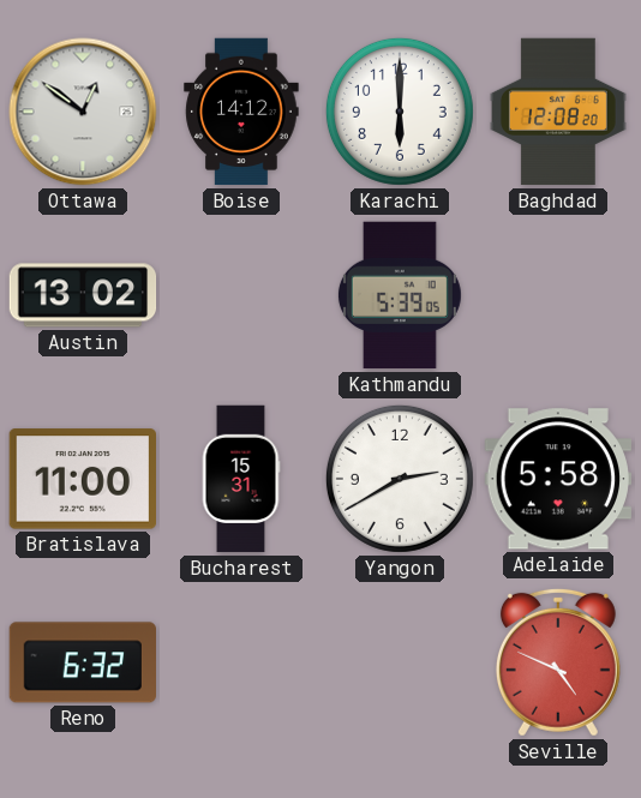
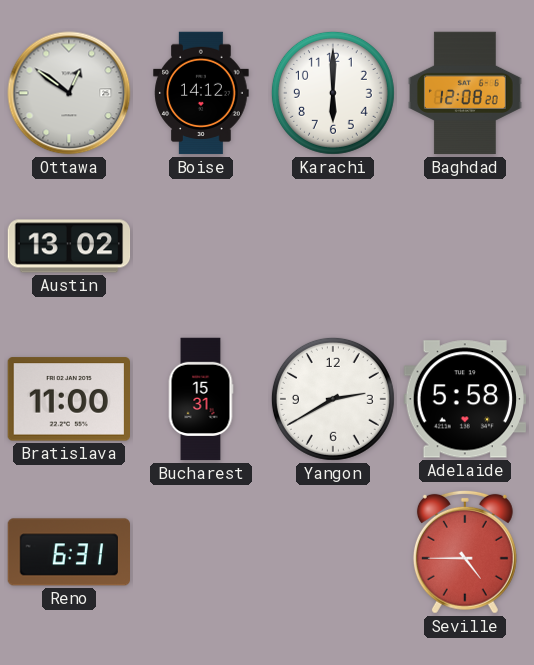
Kathmandu: 5:39 -> none
Reno: 6:32 -> 6:31
Seville: 4:49 -> 4:45
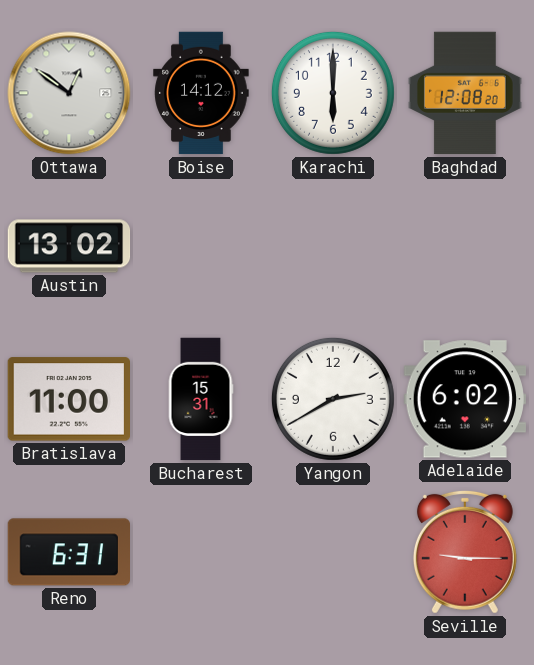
Adelaide: 5:58 -> 6:02
Seville: 4:45 -> 9:15
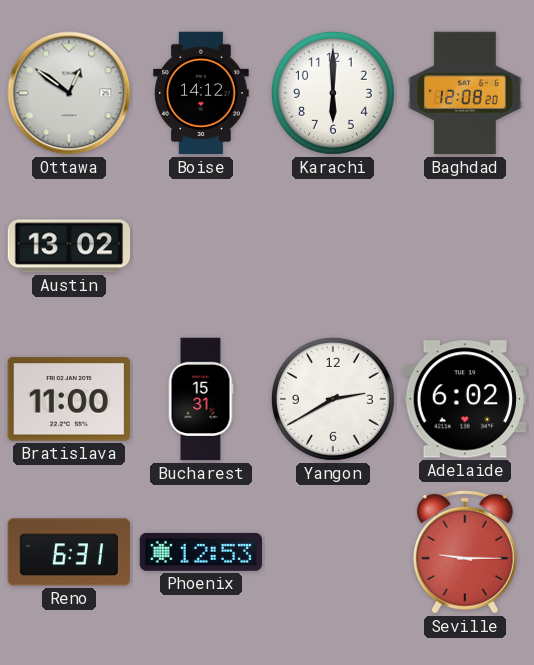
Phoenix: none -> 12:53
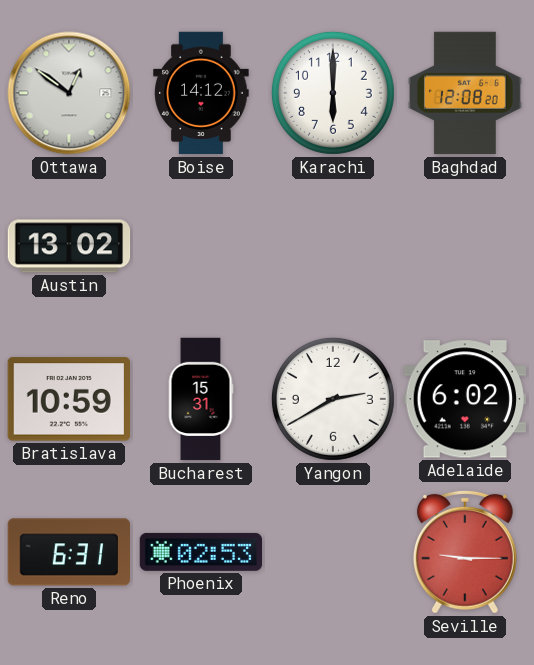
Bratislava: 11:00 -> 10:59
Phoenix: 12:53 -> 02:53
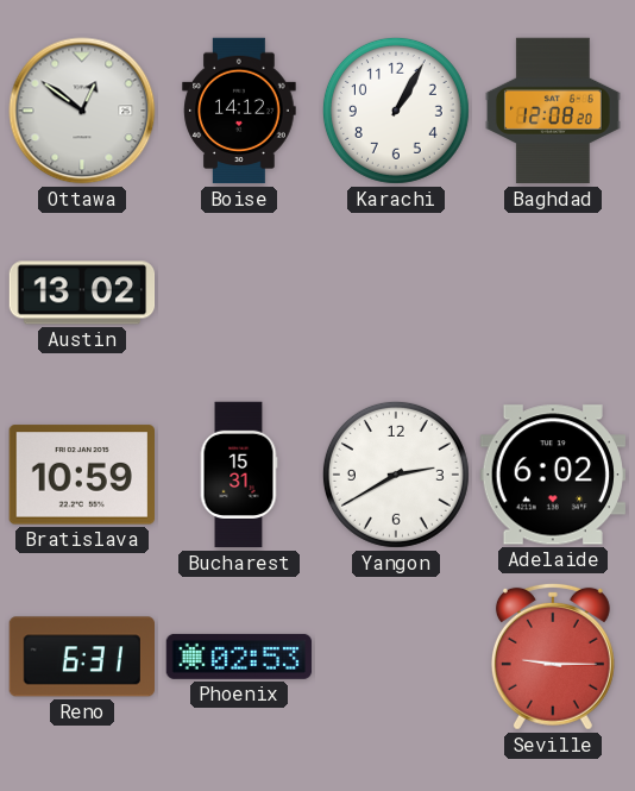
Karachi: 6:00 -> 1:05
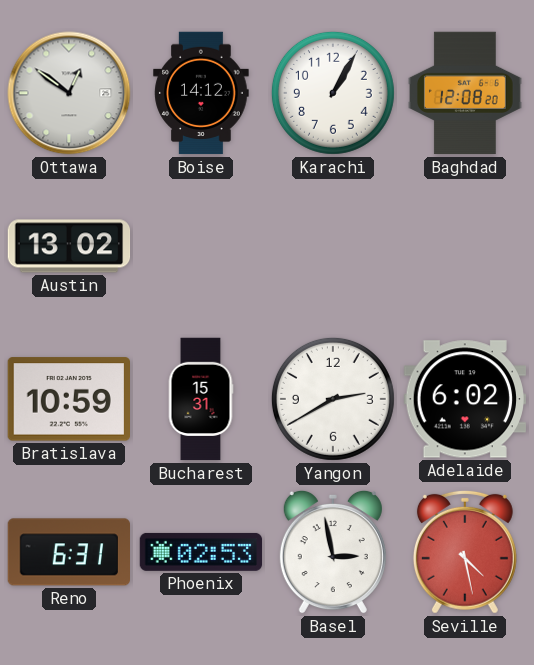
Basel: none -> 2:58
Seville: 9:15 -> 4:28
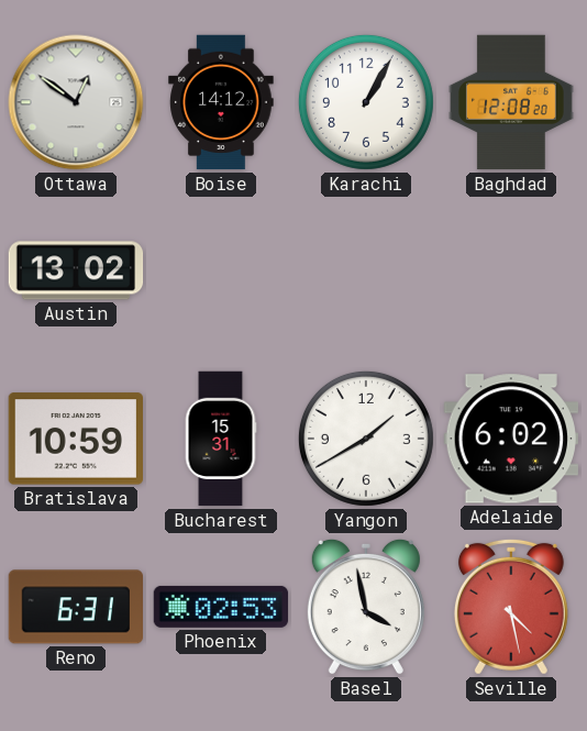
Yangon: 2:40 -> 1:40
Basel: 2:58 -> 3:58
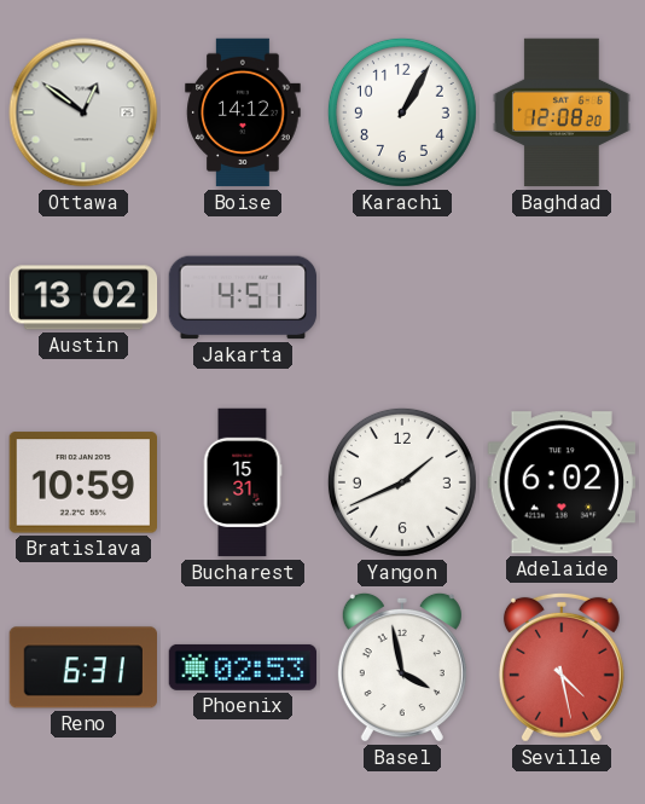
Jakarta: none -> 4:51
Yangon: 1:40 -> 1:41
